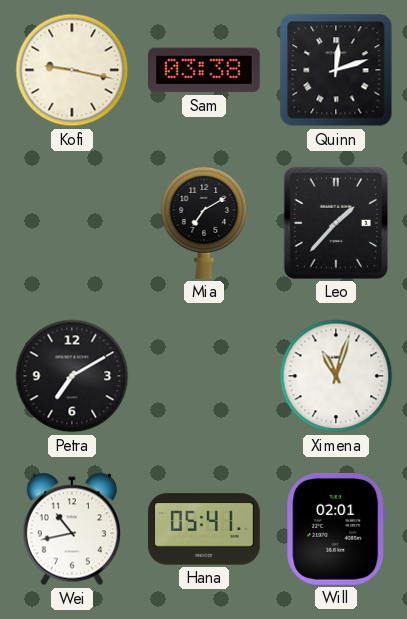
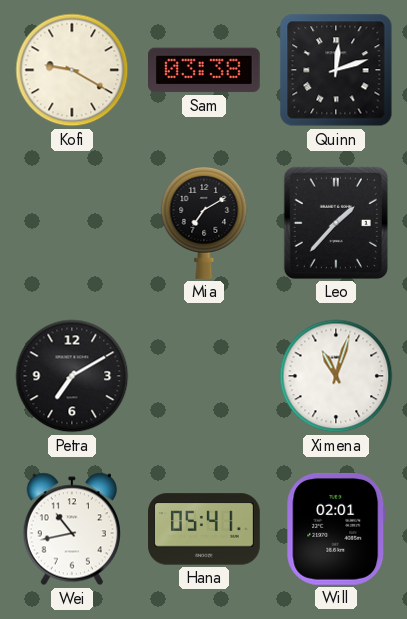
Kofi: 9:17 -> 9:20
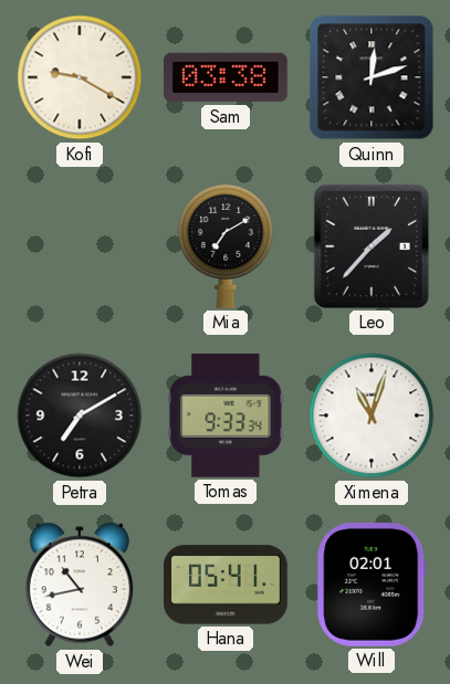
Tomas: none -> 9:33
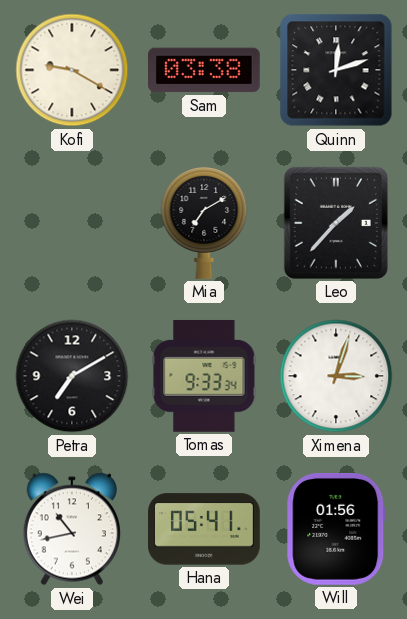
Ximena: 11:03 -> 3:03
Will: 02:01 -> 01:56
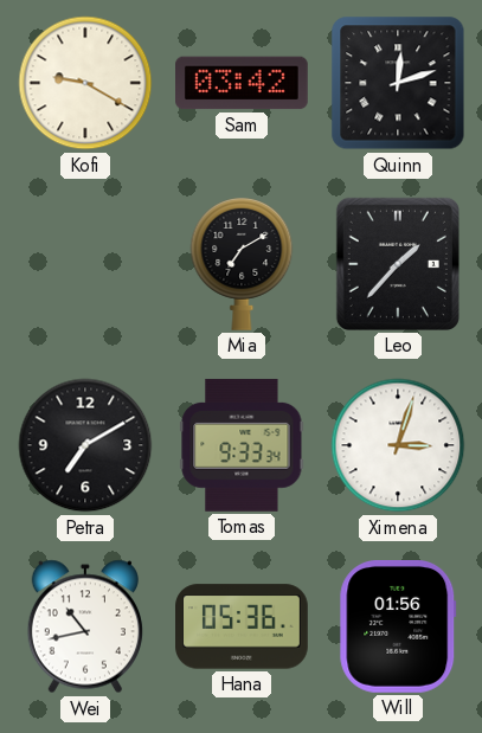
Sam: 03:38 -> 03:42
Hana: 05:41 -> 05:36
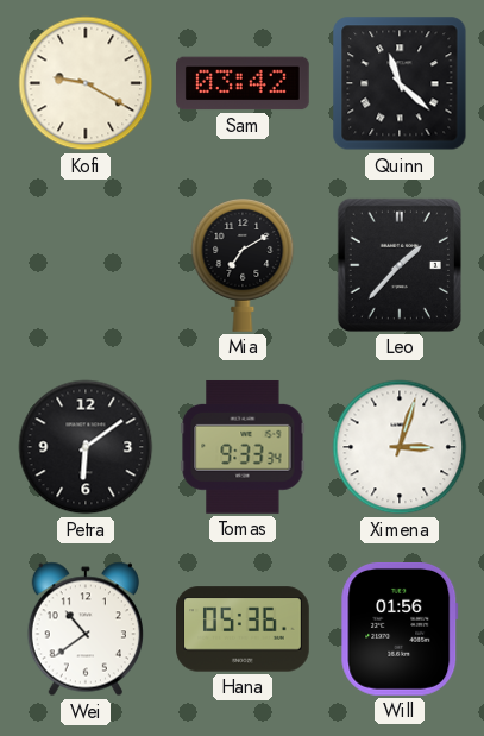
Quinn: 12:12 -> 11:22
Petra: 7:10 -> 6:09
Wei: 10:43 -> 10:39
